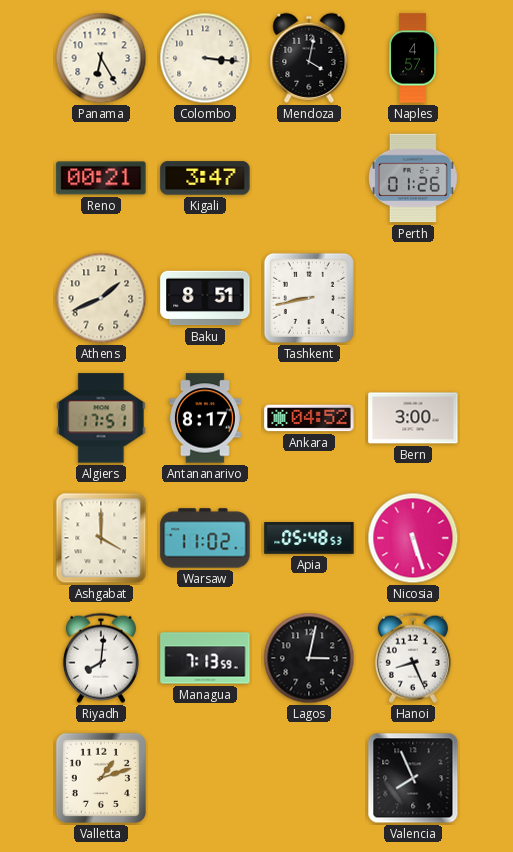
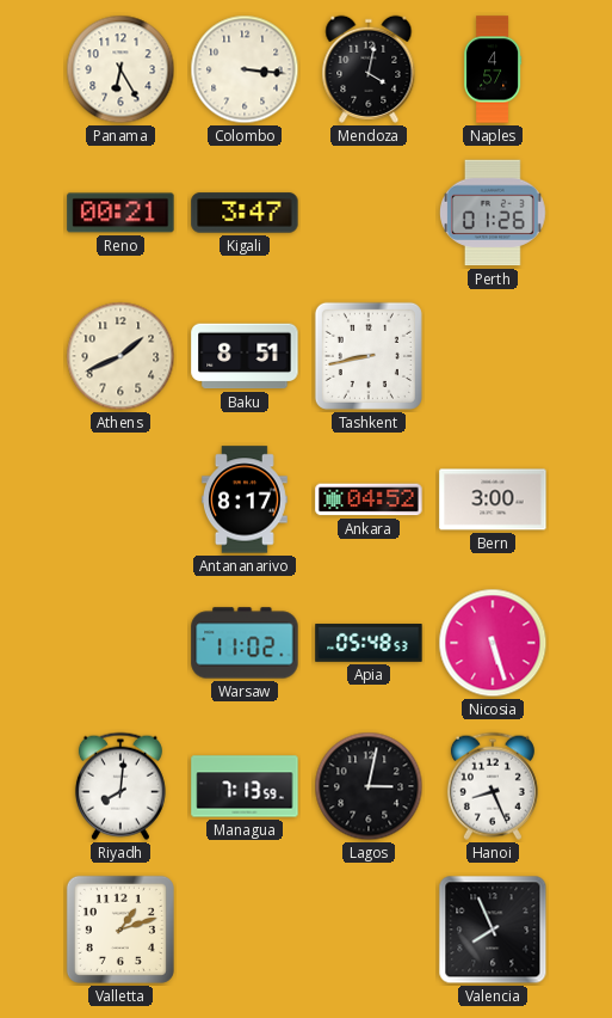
Algiers: 17:51 -> none
Ashgabat: 4:00 -> none
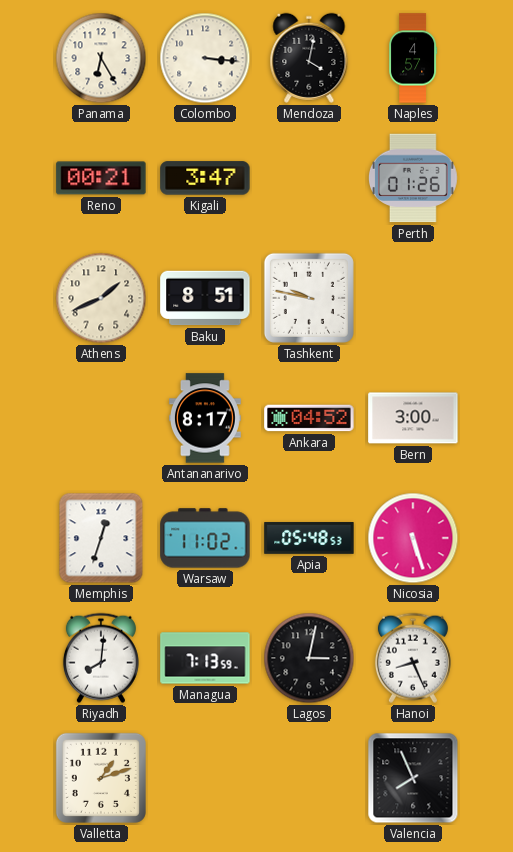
Tashkent: 8:43 -> 9:47
Memphis: none -> 12:33
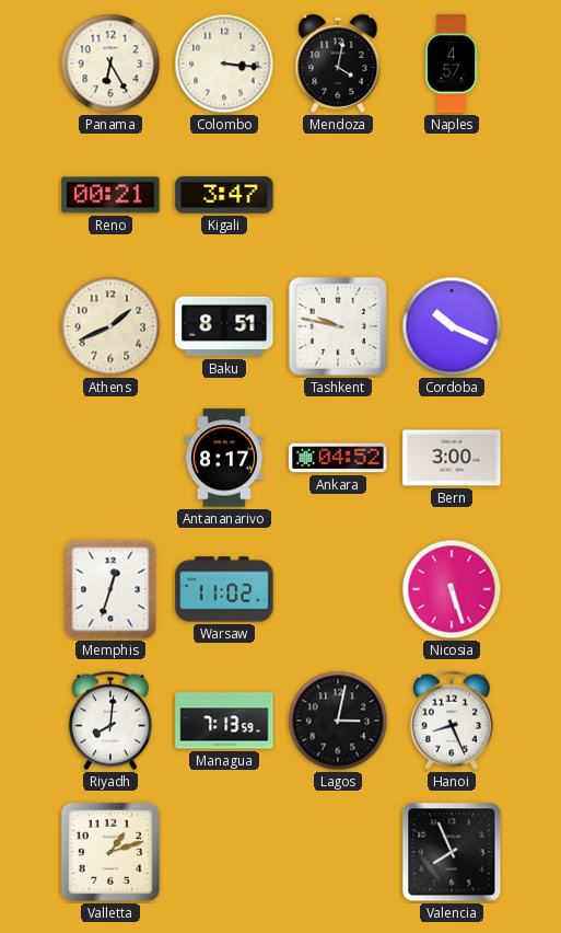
Perth: 01:26 -> none
Cordoba: none -> 10:19
Apia: 05:48 -> none
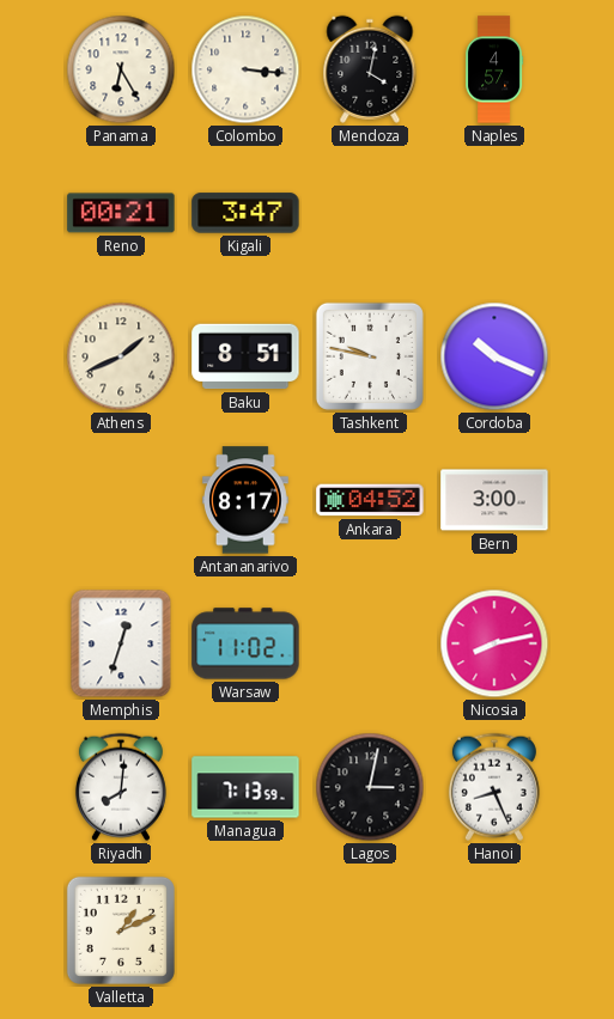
Nicosia: 5:27 -> 8:13
Valletta: 1:12 -> 1:11
Valencia: 7:56 -> none
